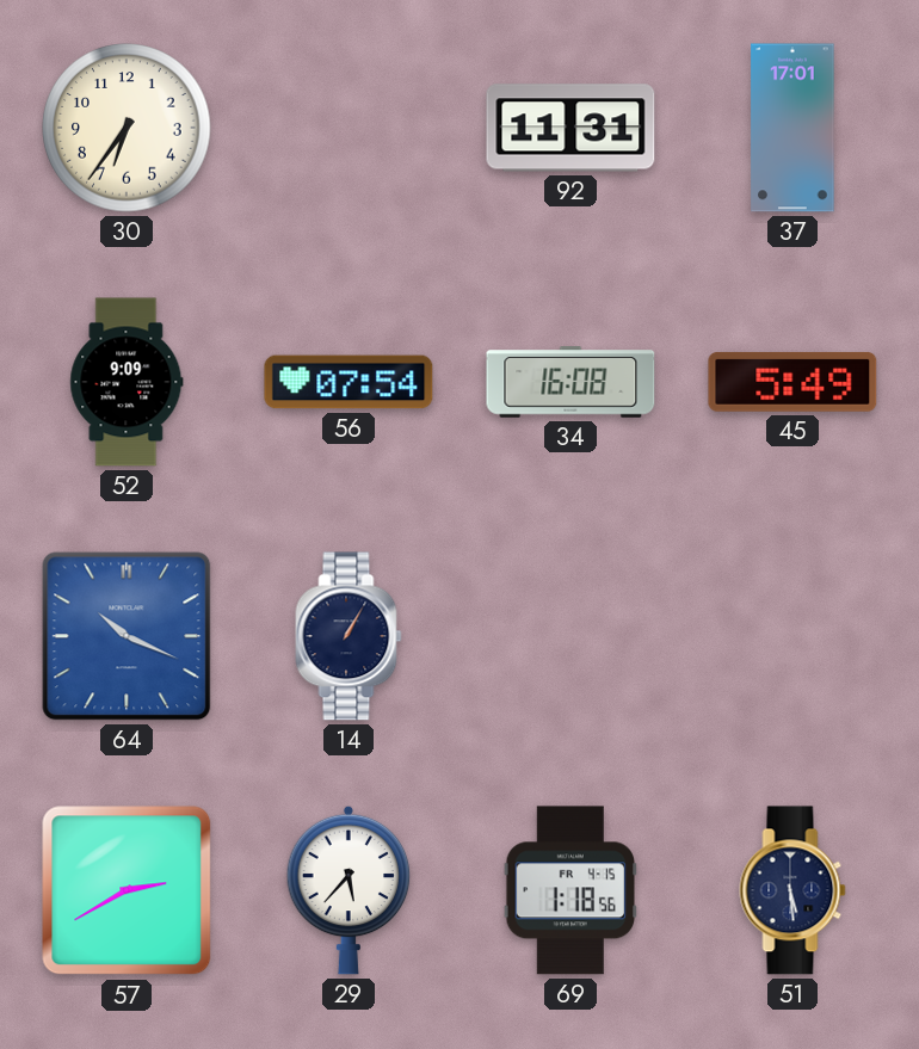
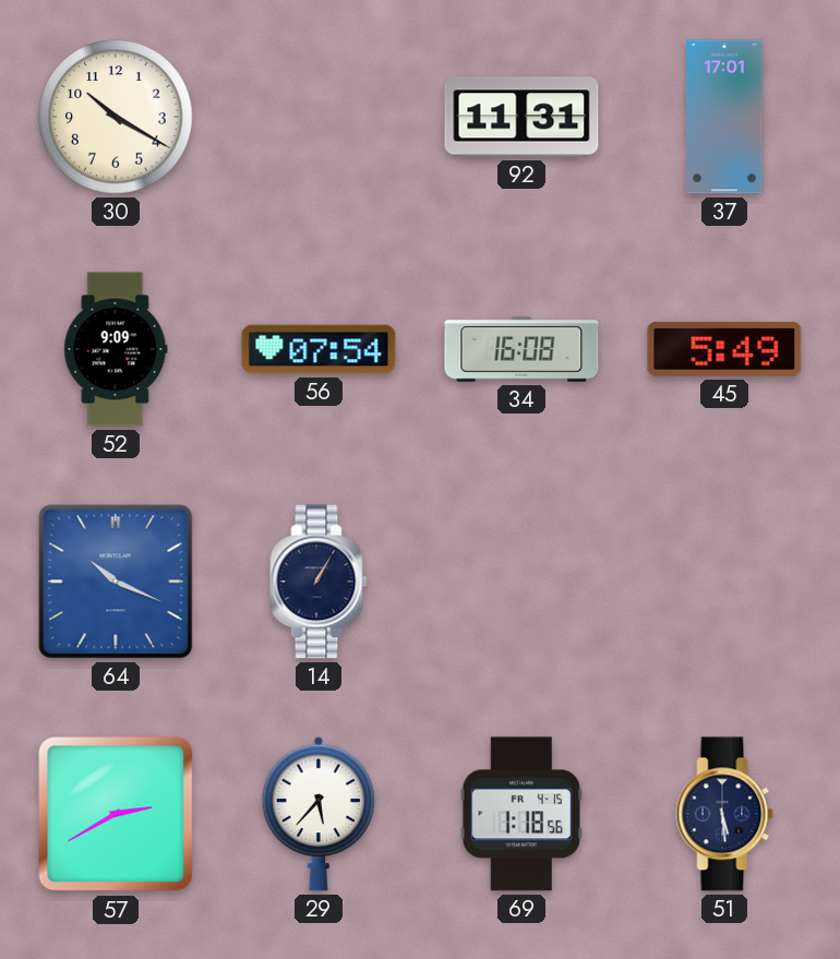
30: 6:36 -> 10:20
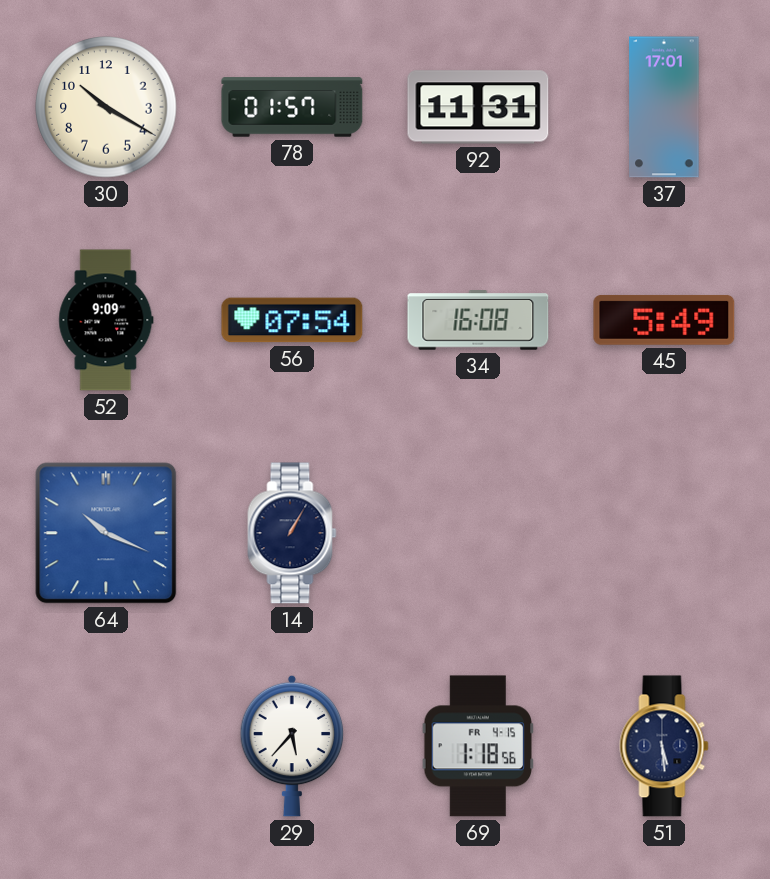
78: none -> 01:57
57: 2:40 -> none
